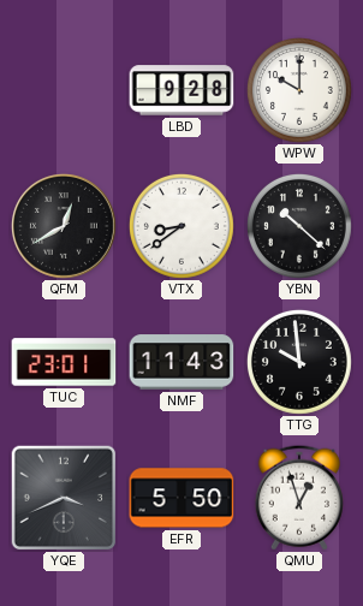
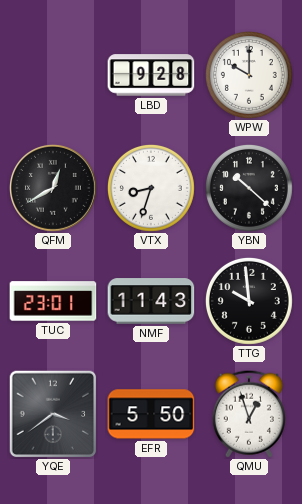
VTX: 8:39 -> 8:33
YQE: 3:41 -> 3:39
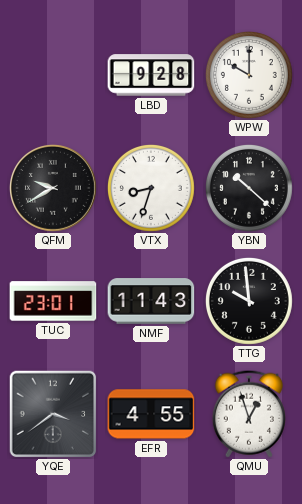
QFM: 12:40 -> 9:40
EFR: 5:50 -> 4:55
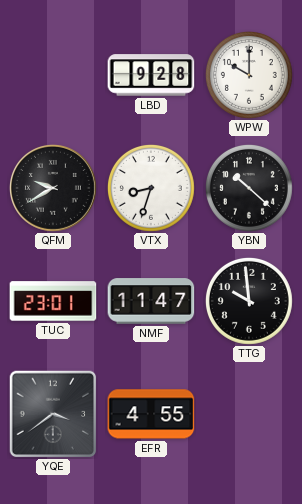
NMF: 11:43 -> 11:47
QMU: 12:57 -> none
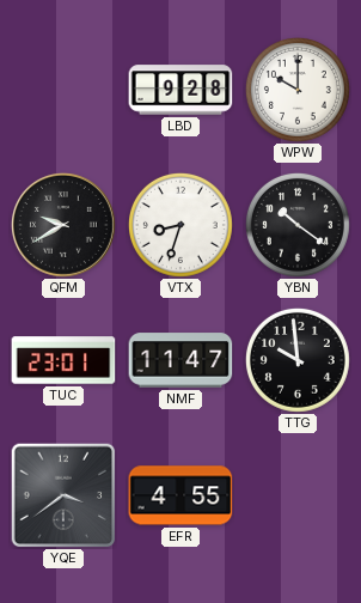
YBN: 10:22 -> 10:21
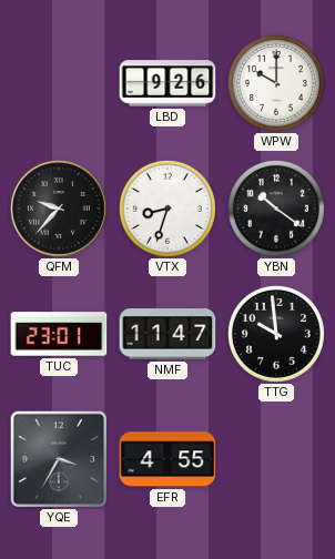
LBD: 9:28 -> 9:26
QFM: 9:40 -> 9:37
YQE: 3:39 -> 3:35
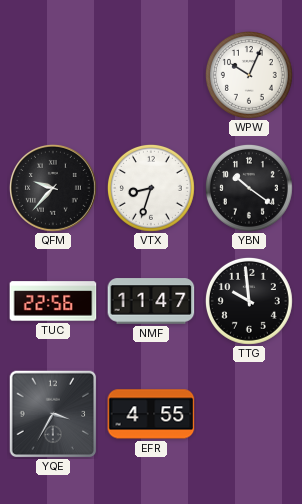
LBD: 9:26 -> none
WPW: 10:00 -> 10:04
TUC: 23:01 -> 22:56
